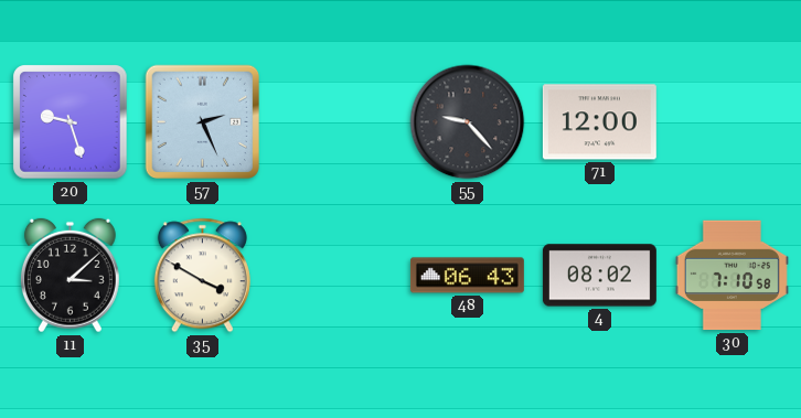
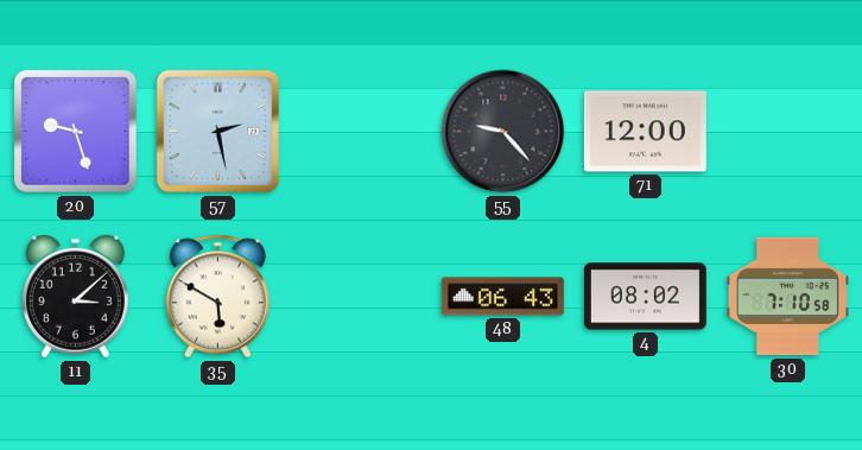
57: 2:26 -> 2:28
35: 3:50 -> 5:50
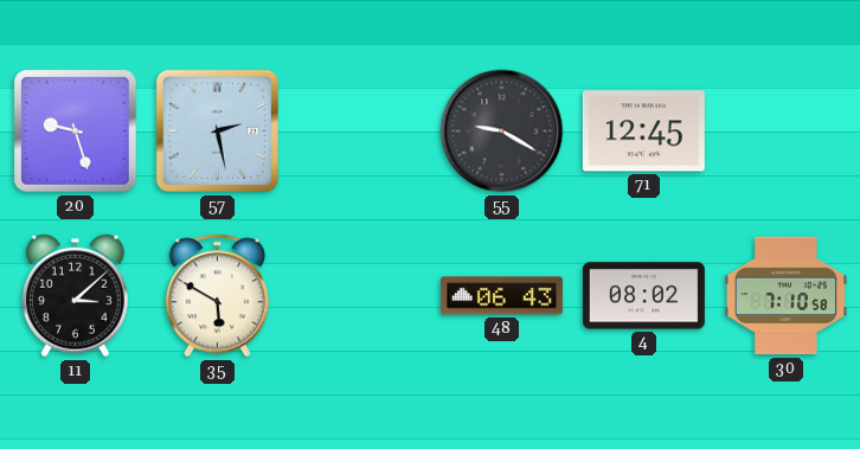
55: 9:23 -> 9:20
71: 12:00 -> 12:45
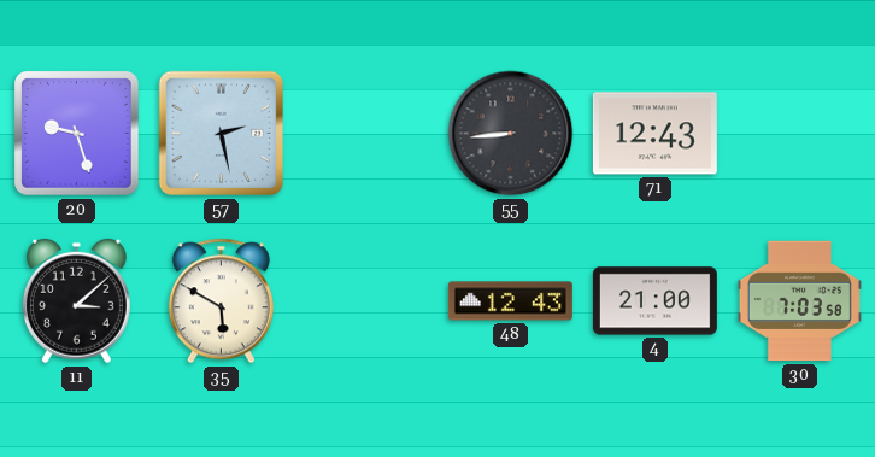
55: 9:20 -> 8:44
71: 12:45 -> 12:43
48: 06:43 -> 12:43
4: 08:02 -> 21:00
30: 7:10 -> 7:03
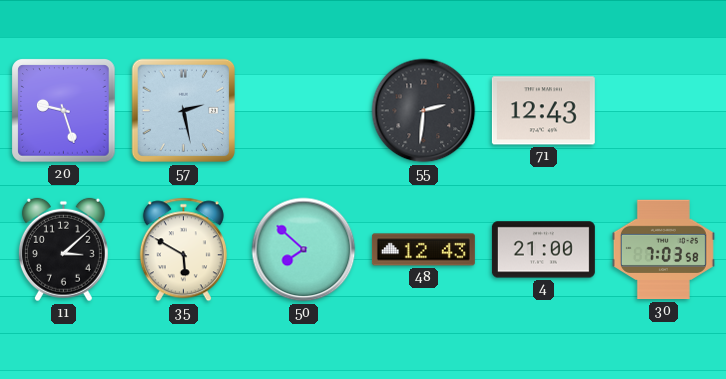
55: 8:44 -> 2:31
50: none -> 7:52
